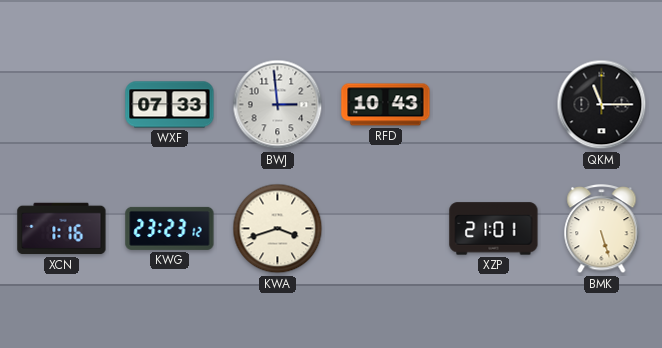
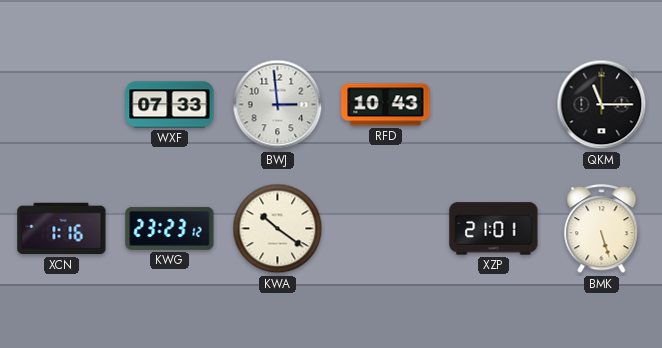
KWA: 3:42 -> 10:21
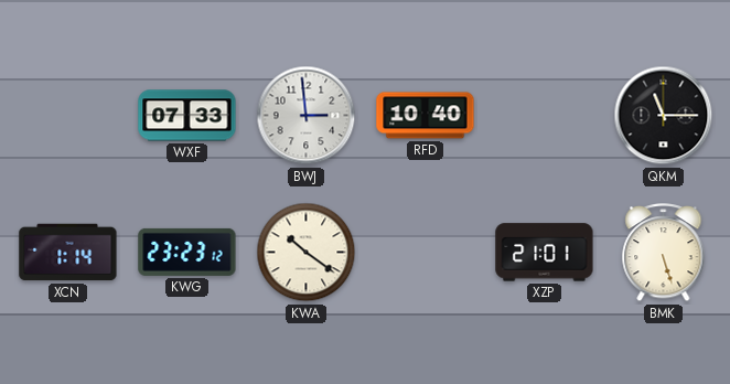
RFD: 10:43 -> 10:40
XCN: 1:16 -> 1:14
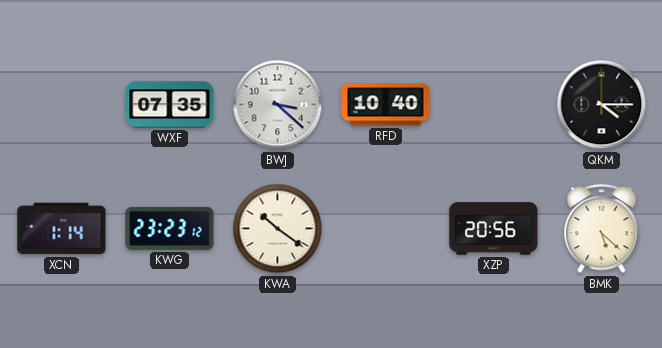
WXF: 07:33 -> 07:35
BWJ: 2:59 -> 3:22
QKM: 11:15 -> 4:15
XZP: 21:01 -> 20:56
BMK: 5:27 -> 5:22
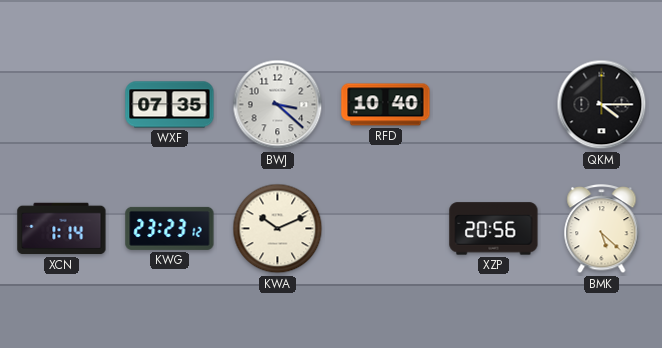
KWA: 10:21 -> 10:11
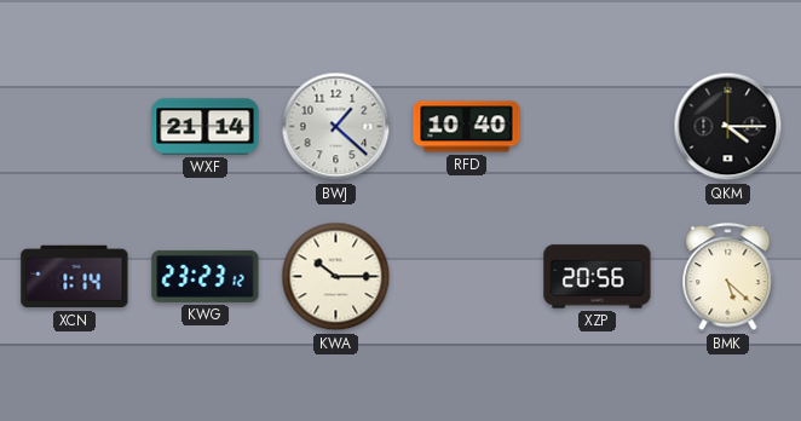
WXF: 07:35 -> 21:14
BWJ: 3:22 -> 1:22
KWA: 10:11 -> 10:15
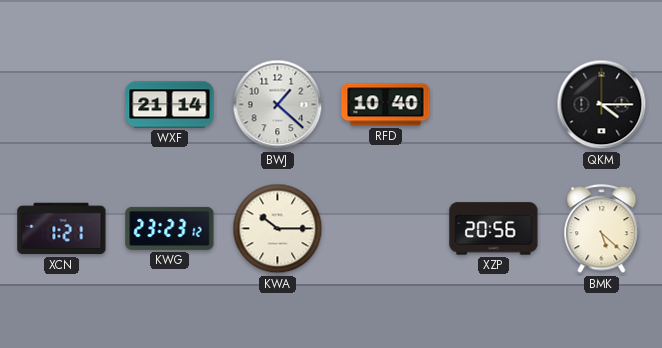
XCN: 1:14 -> 1:21
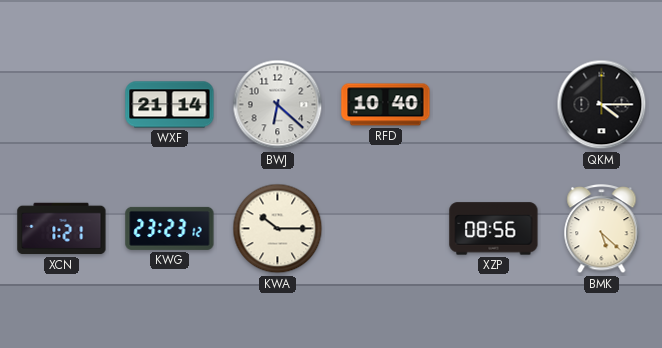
BWJ: 1:22 -> 6:22
XZP: 20:56 -> 08:56
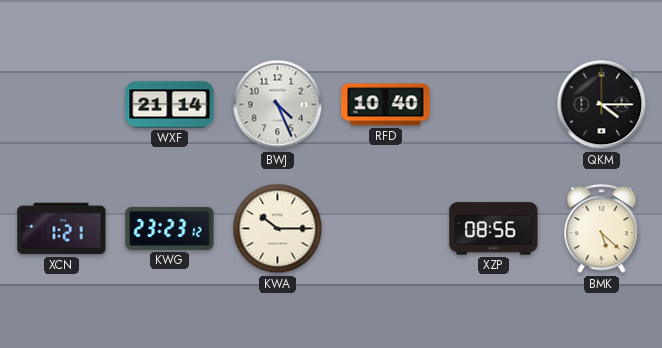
BWJ: 6:22 -> 4:26
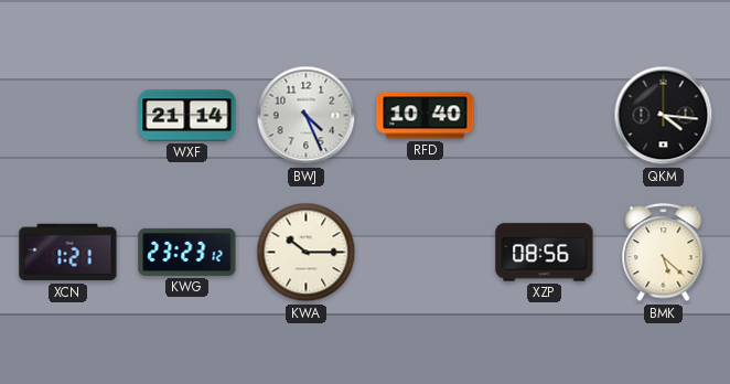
QKM: 4:15 -> 4:16
